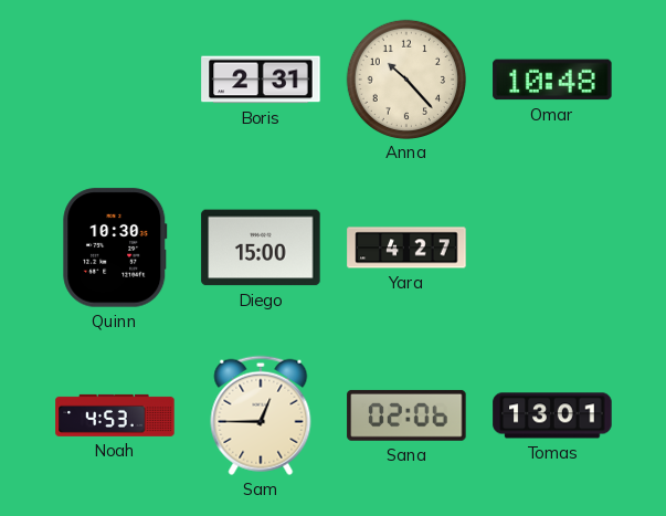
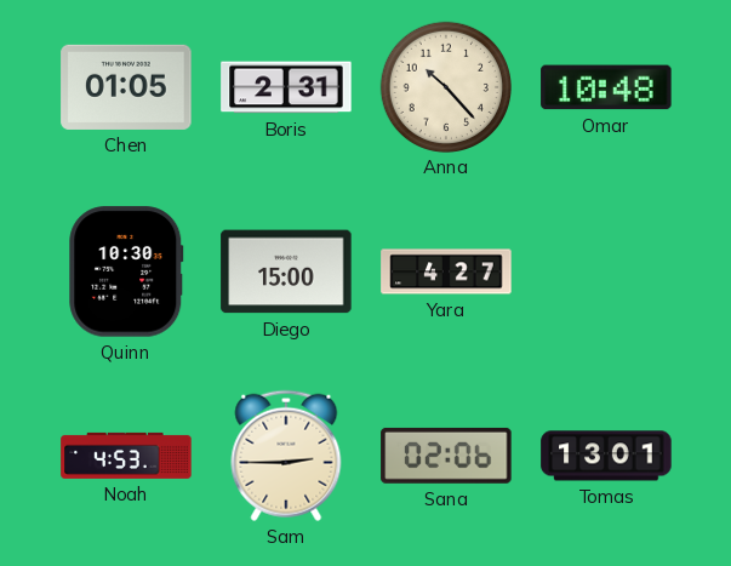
Chen: none -> 01:05
Sam: 12:45 -> 2:45
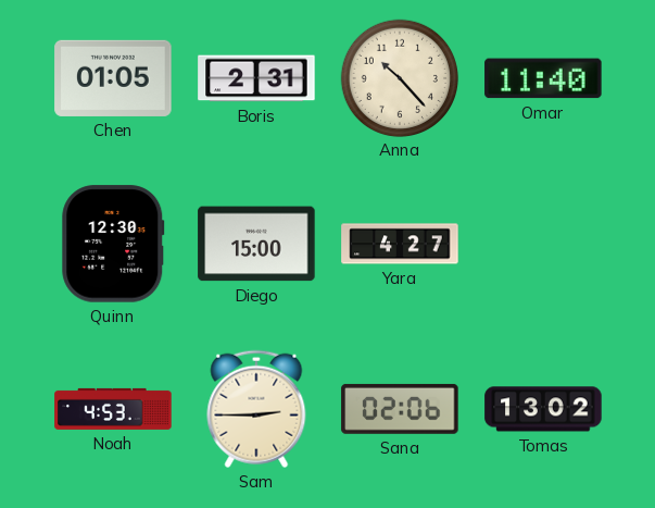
Omar: 10:48 -> 11:40
Quinn: 10:30 -> 12:30
Tomas: 13:01 -> 13:02
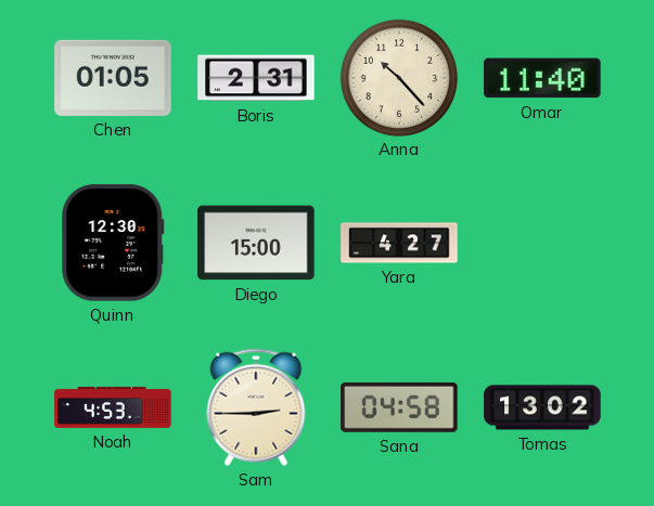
Sana: 02:06 -> 04:58
